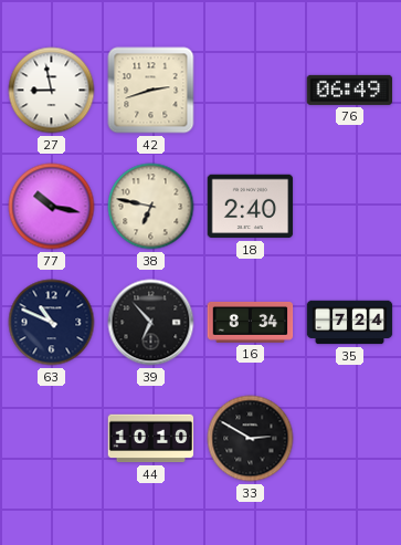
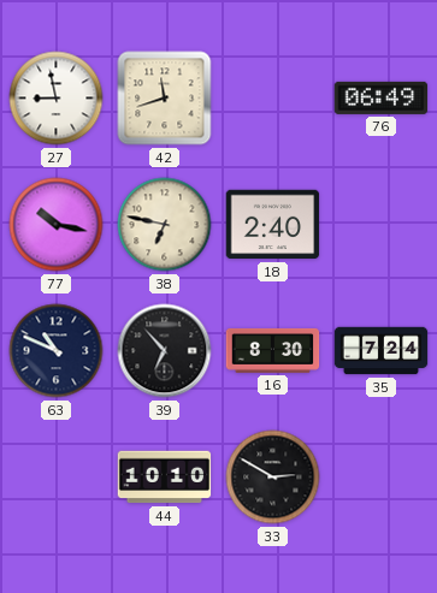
42: 2:42 -> 11:42
16: 8:34 -> 8:30
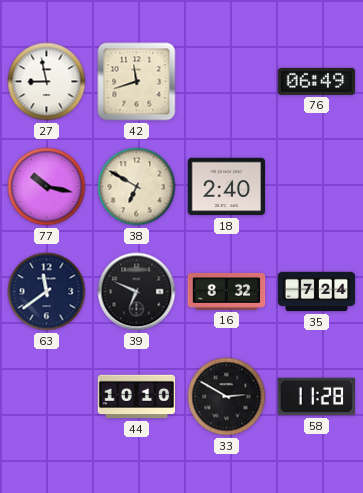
38: 6:47 -> 6:50
63: 10:49 -> 11:39
39: 6:53 -> 6:49
16: 8:30 -> 8:32
58: none -> 11:28
